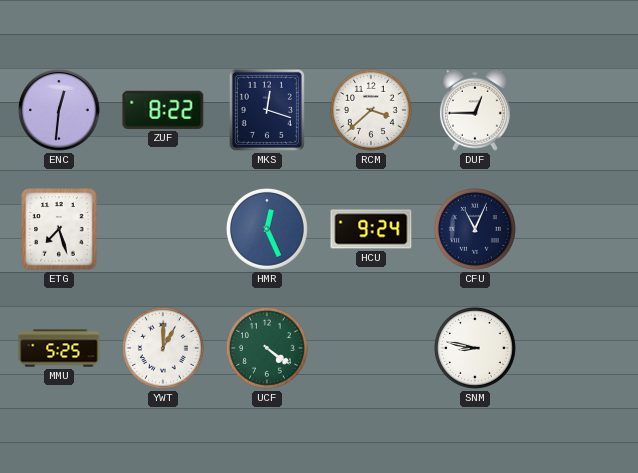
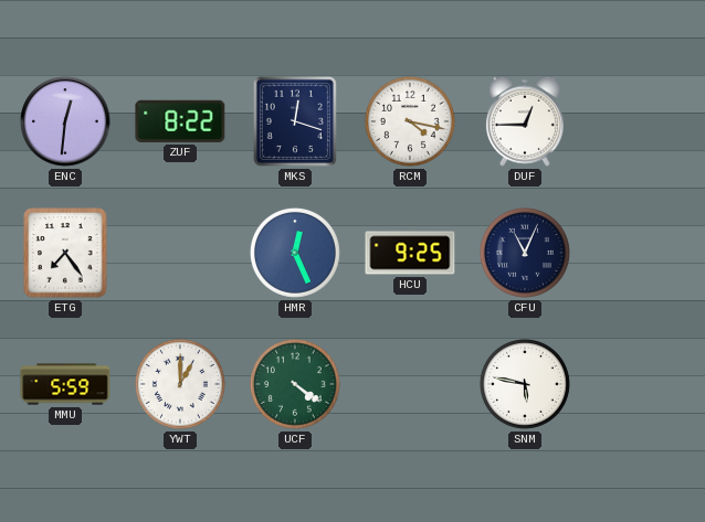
RCM: 3:38 -> 4:17
ETG: 7:27 -> 7:24
HCU: 9:24 -> 9:25
MMU: 5:25 -> 5:59
SNM: 8:47 -> 5:47
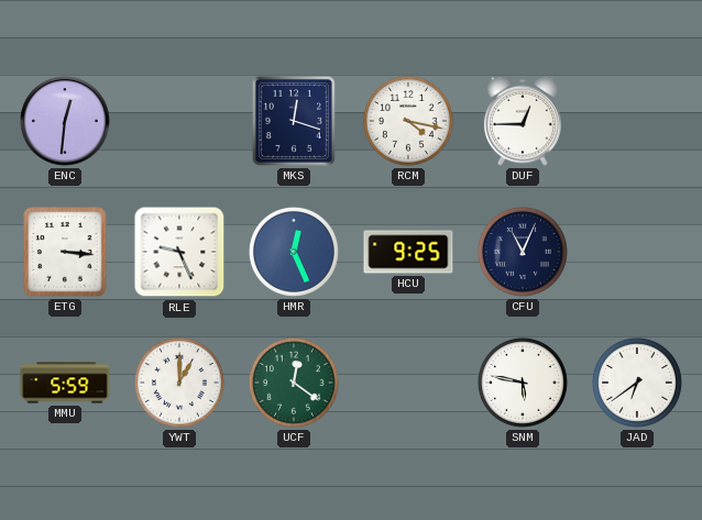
ZUF: 8:22 -> none
ETG: 7:24 -> 3:16
RLE: none -> 9:26
UCF: 4:21 -> 12:21
JAD: none -> 6:39
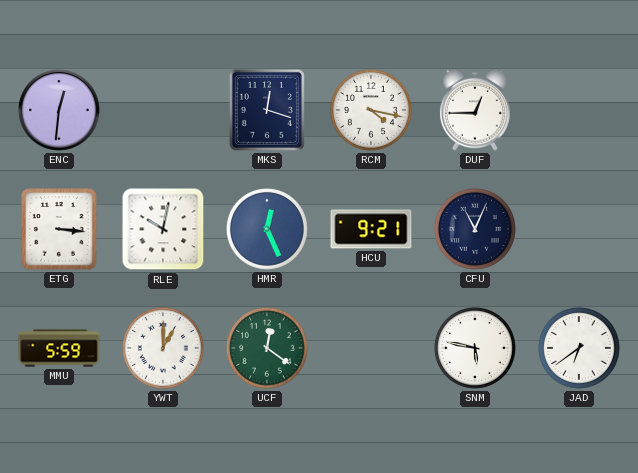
RLE: 9:26 -> 10:02
HCU: 9:25 -> 9:21
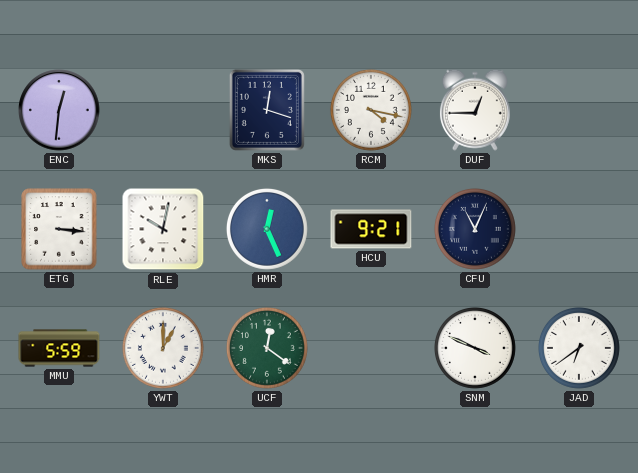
SNM: 5:47 -> 3:49
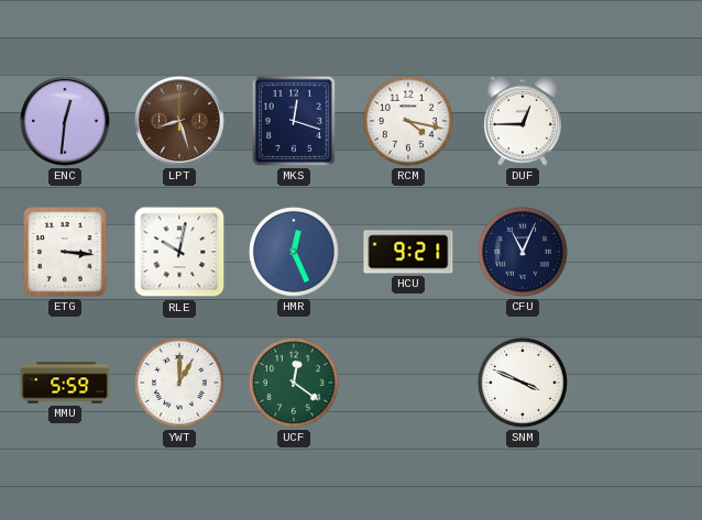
LPT: none -> 8:27
JAD: 6:39 -> none
